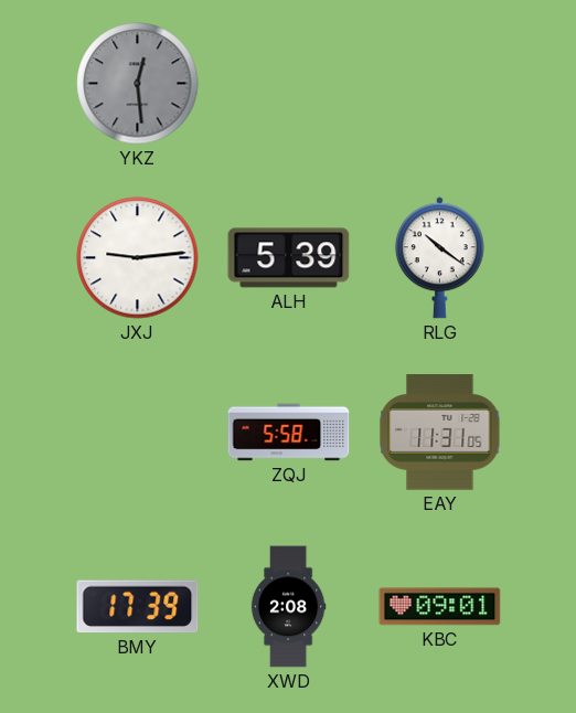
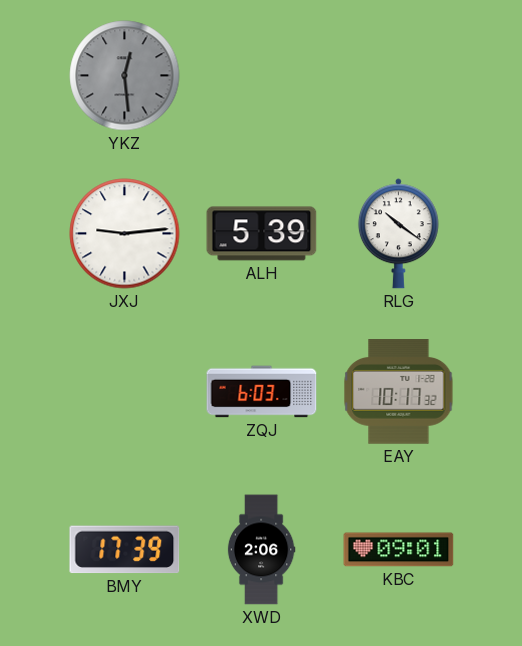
ZQJ: 5:58 -> 6:03
EAY: 11:31 -> 10:17
XWD: 2:08 -> 2:06
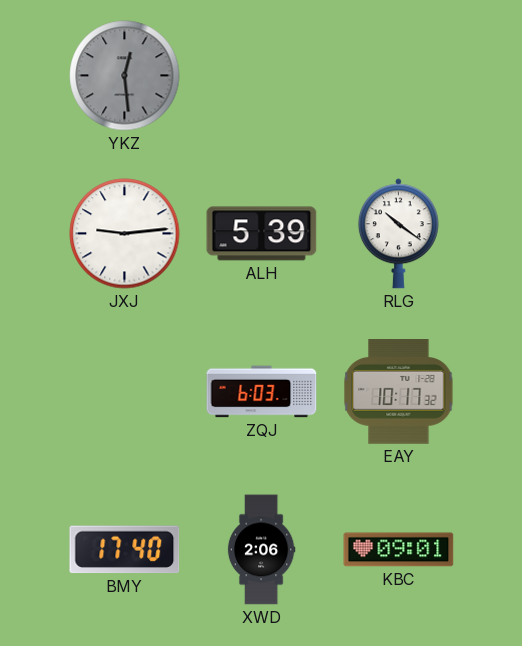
BMY: 17:39 -> 17:40
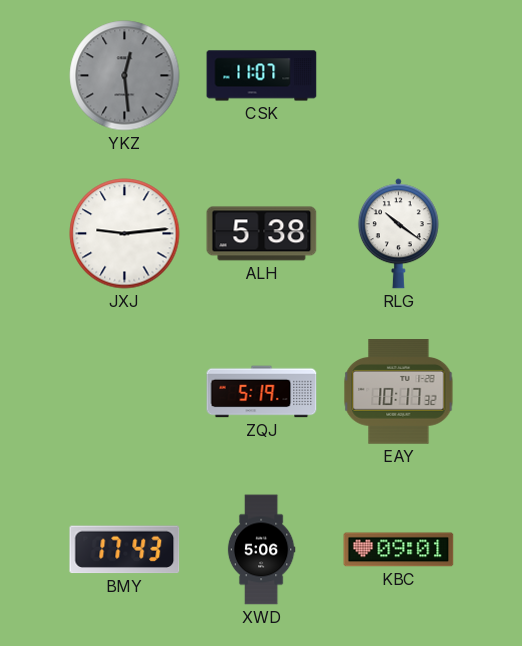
CSK: none -> 11:07
ALH: 5:39 -> 5:38
ZQJ: 6:03 -> 5:19
BMY: 17:40 -> 17:43
XWD: 2:06 -> 5:06
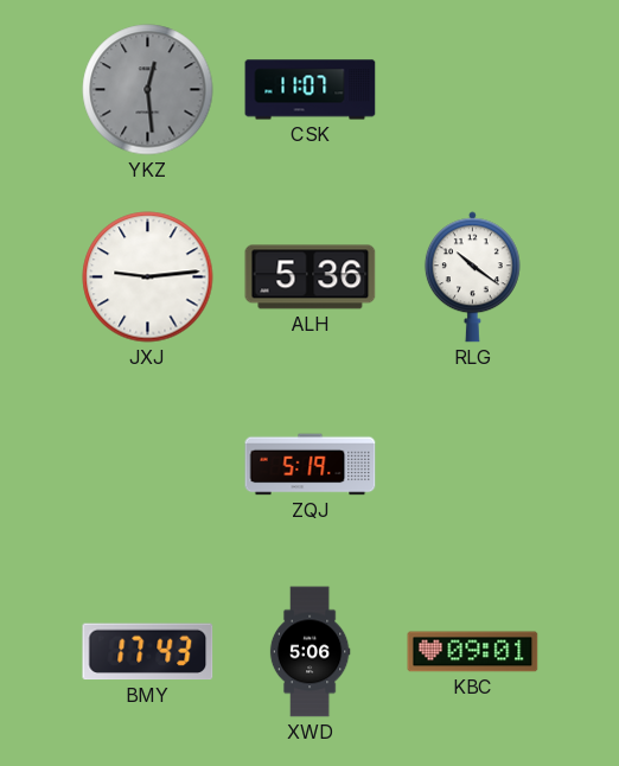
ALH: 5:38 -> 5:36
EAY: 10:17 -> none
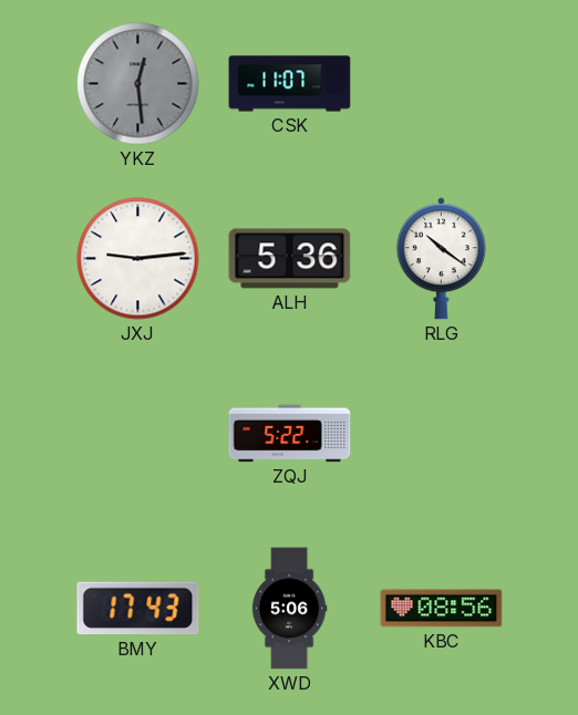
ZQJ: 5:19 -> 5:22
KBC: 09:01 -> 08:56
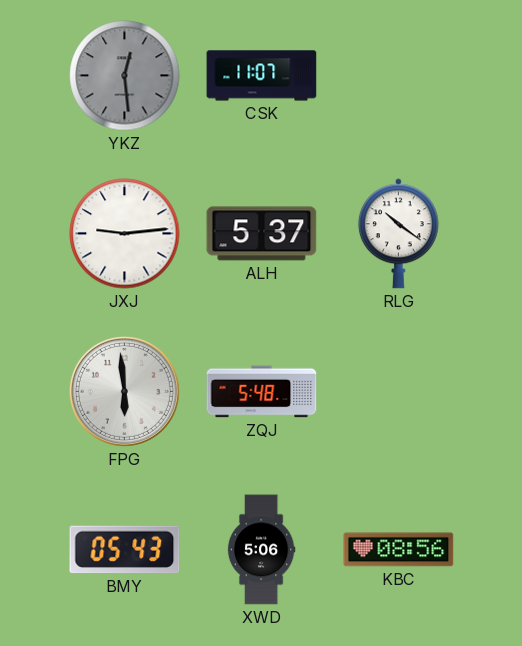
ALH: 5:36 -> 5:37
FPG: none -> 5:59
ZQJ: 5:22 -> 5:48
BMY: 17:43 -> 05:43
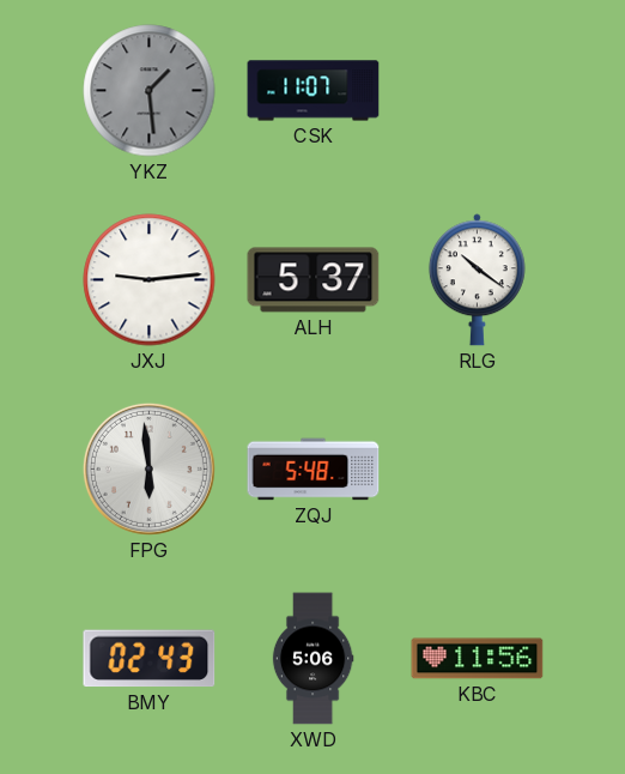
YKZ: 12:29 -> 1:29
BMY: 05:43 -> 02:43
KBC: 08:56 -> 11:56
